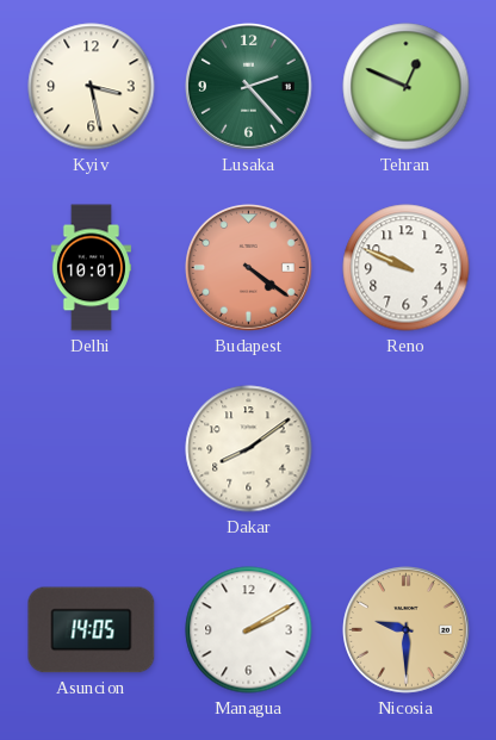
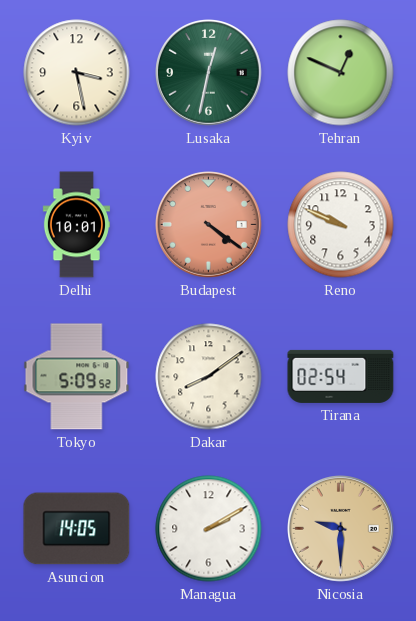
Lusaka: 2:23 -> 12:32
Tokyo: none -> 5:09
Tirana: none -> 02:54
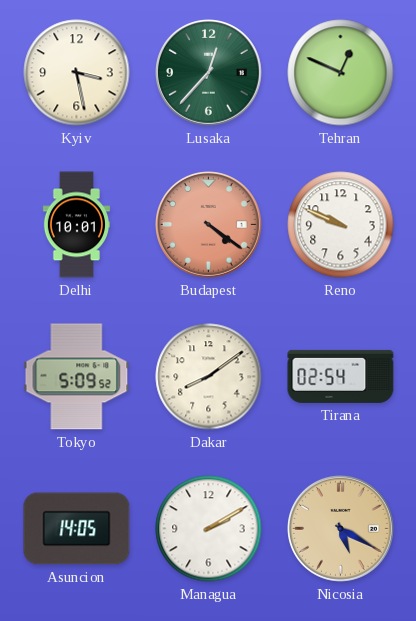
Lusaka: 12:32 -> 12:37
Nicosia: 9:30 -> 5:20
